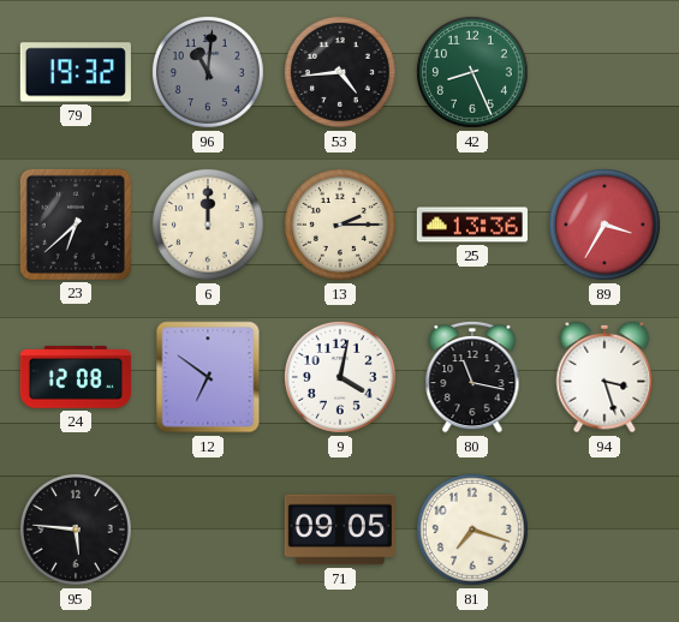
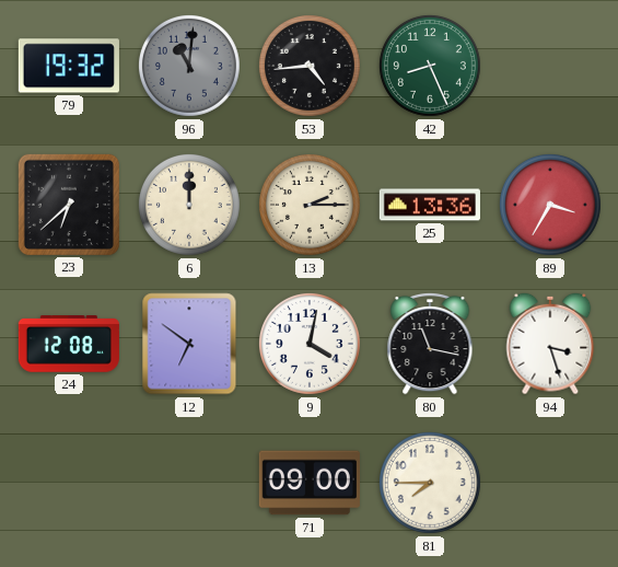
95: 5:46 -> none
71: 09:05 -> 09:00
81: 7:18 -> 7:45
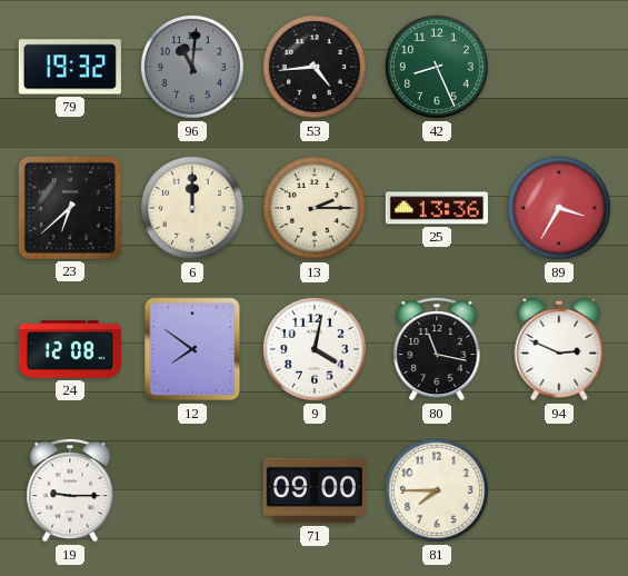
12: 6:51 -> 7:51
94: 3:27 -> 2:49
19: none -> 9:15
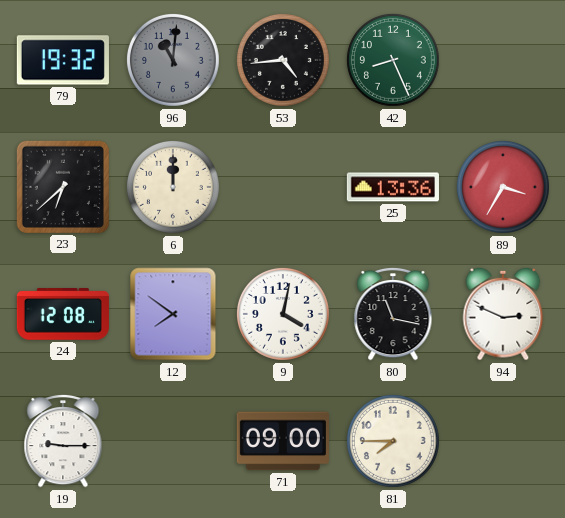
13: 2:15 -> none
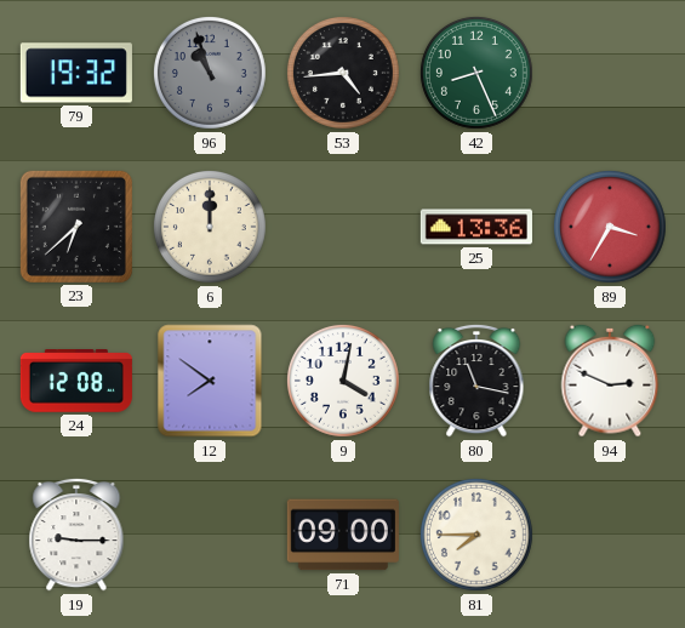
96: 11:01 -> 10:57
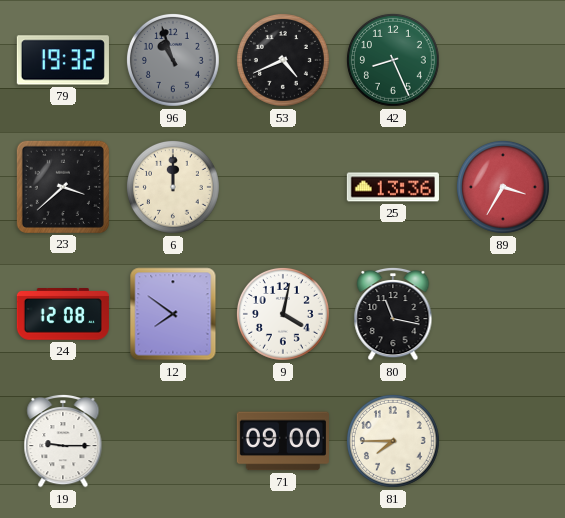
53: 4:44 -> 4:41
23: 6:38 -> 3:38
94: 2:49 -> none
